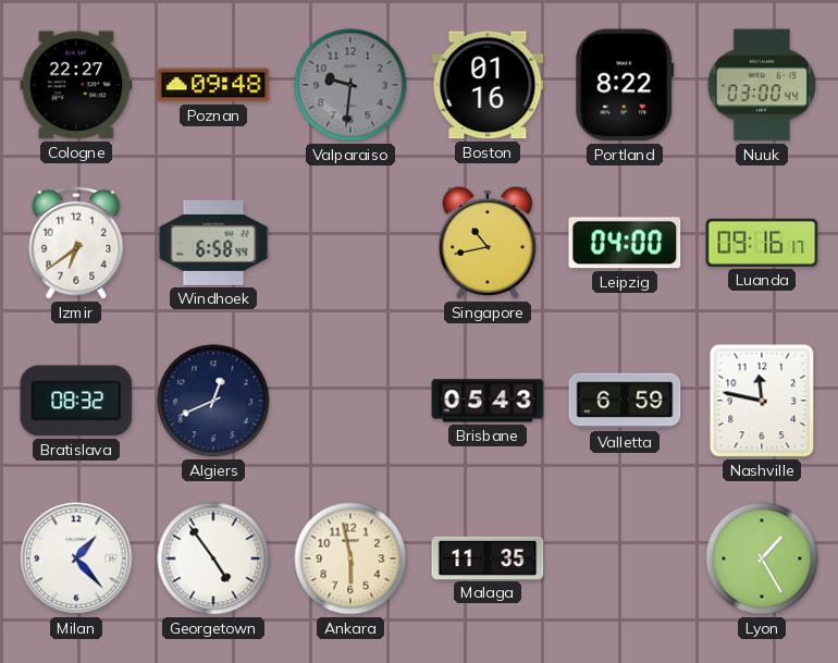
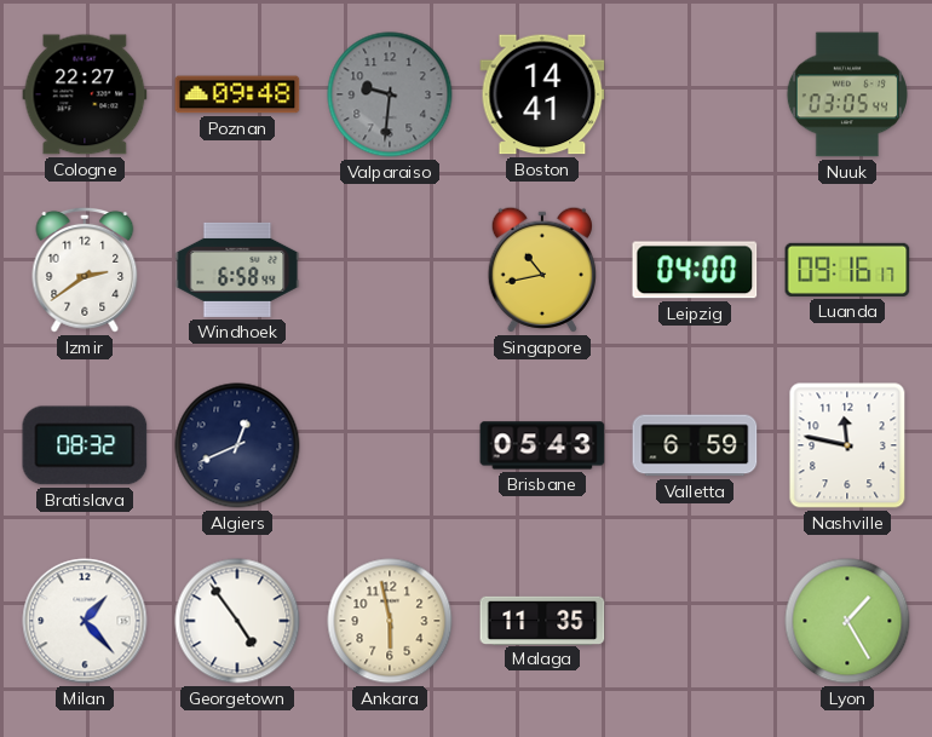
Boston: 01:16 -> 14:41
Portland: 8:22 -> none
Nuuk: 03:00 -> 03:05
Izmir: 6:39 -> 2:39
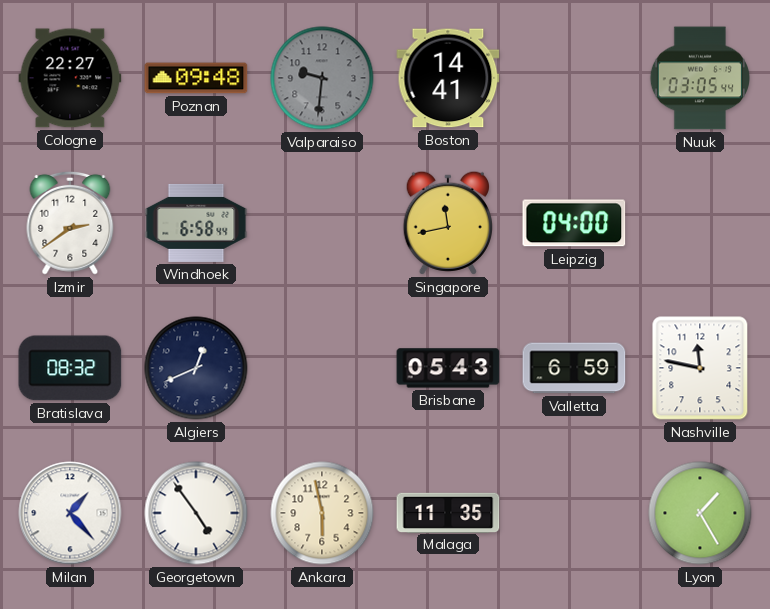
Singapore: 10:43 -> 11:43
Luanda: 09:16 -> none
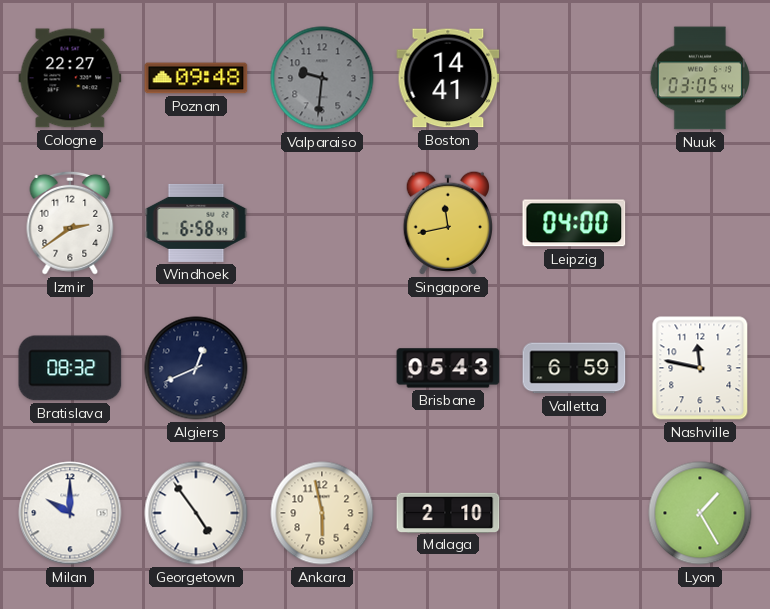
Milan: 1:23 -> 10:00
Malaga: 11:35 -> 2:10
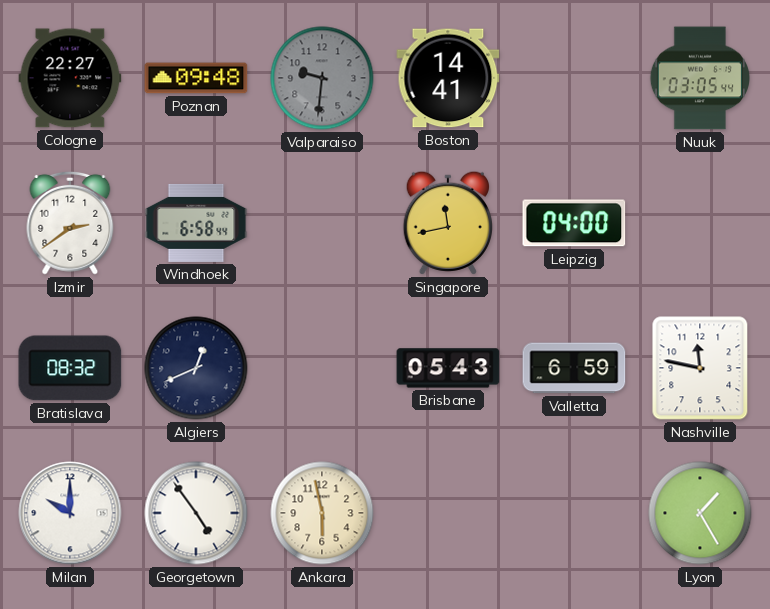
Malaga: 2:10 -> none
